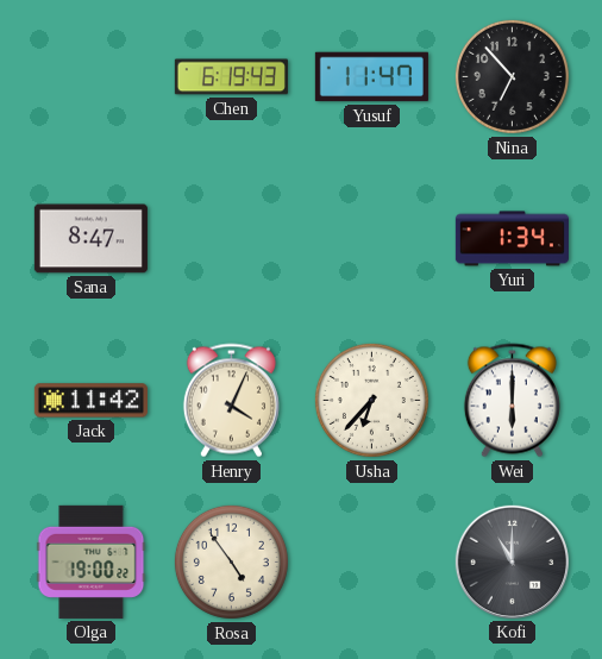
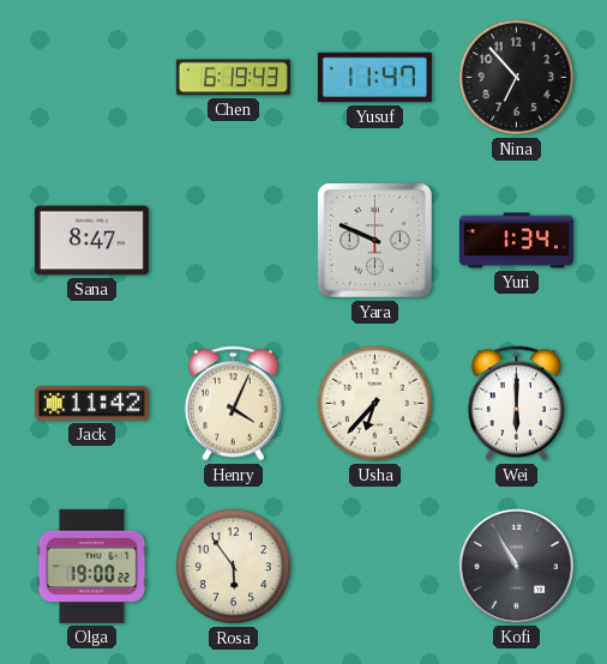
Yara: none -> 9:49
Rosa: 4:54 -> 5:54
Kofi: 11:00 -> 10:55
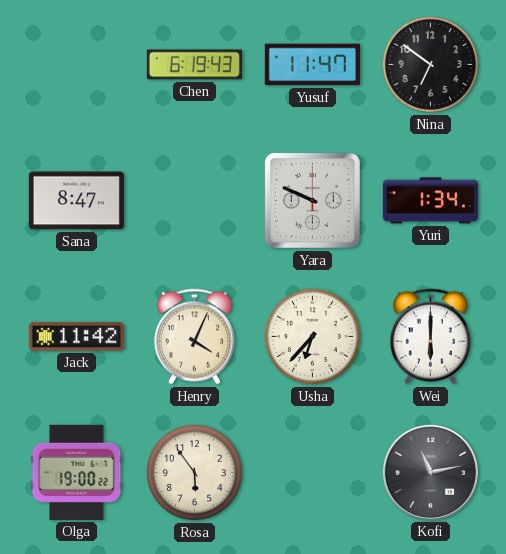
Nina: 6:53 -> 6:51
Kofi: 10:55 -> 11:13
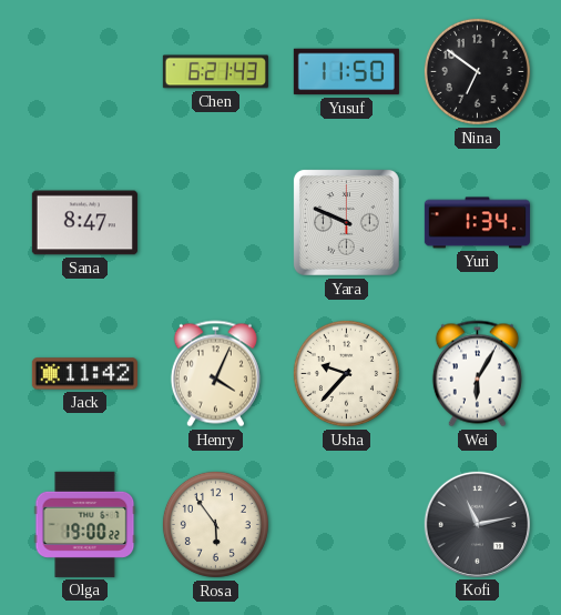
Chen: 6:19 -> 6:21
Yusuf: 11:47 -> 11:50
Usha: 6:37 -> 9:37
Wei: 6:00 -> 6:05
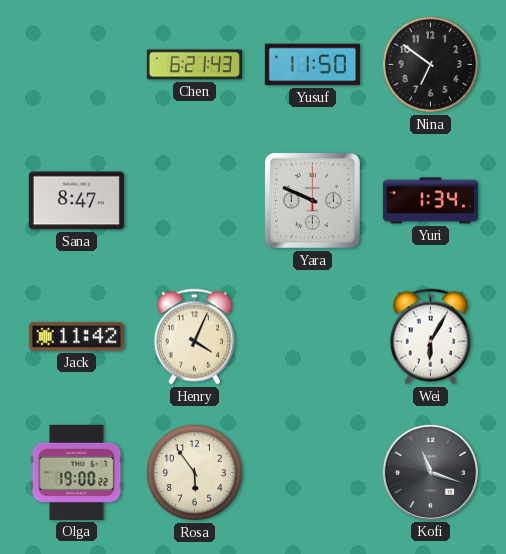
Usha: 9:37 -> none
Kofi: 11:13 -> 11:18
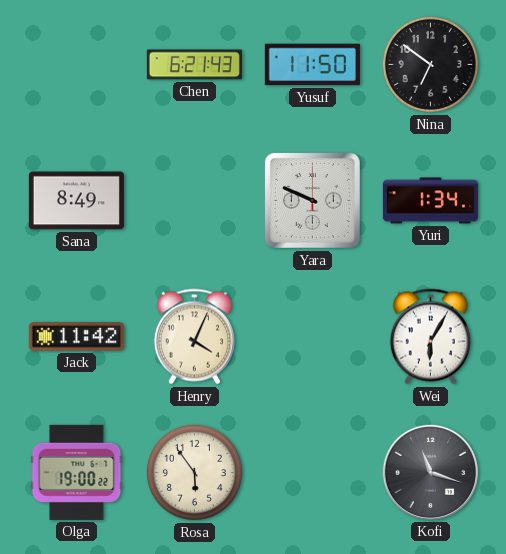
Sana: 8:47 -> 8:49
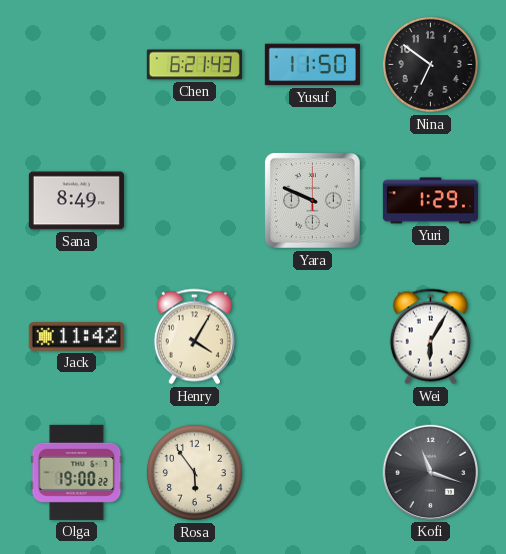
Yuri: 1:34 -> 1:29
Henry: 4:04 -> 4:05
